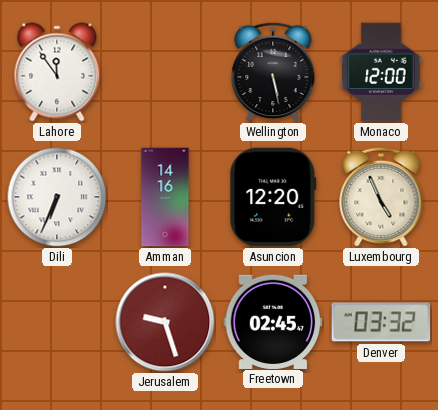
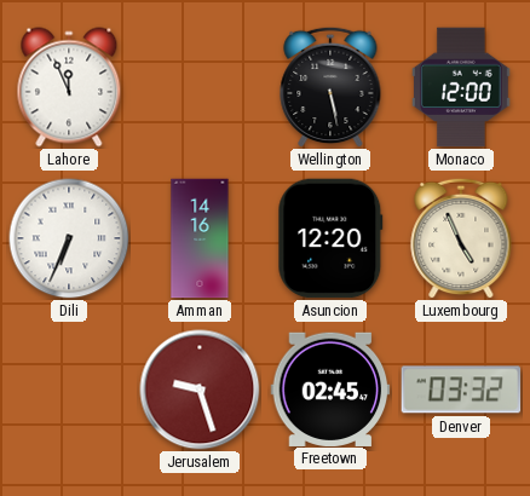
Lahore: 11:54 -> 11:56
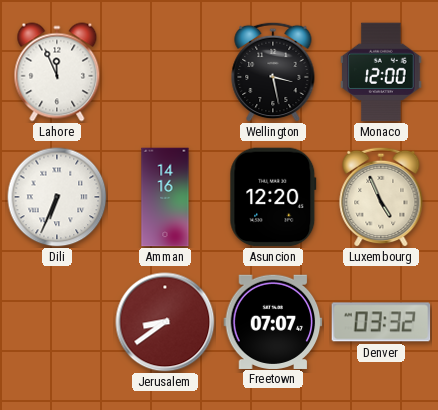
Wellington: 5:28 -> 3:28
Jerusalem: 9:27 -> 8:39
Freetown: 02:45 -> 07:07
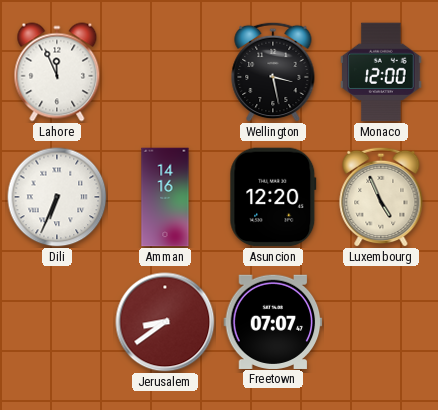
Denver: 03:32 -> none
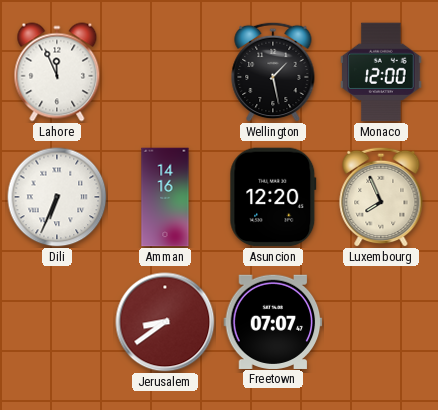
Wellington: 3:28 -> 1:28
Luxembourg: 4:56 -> 7:56
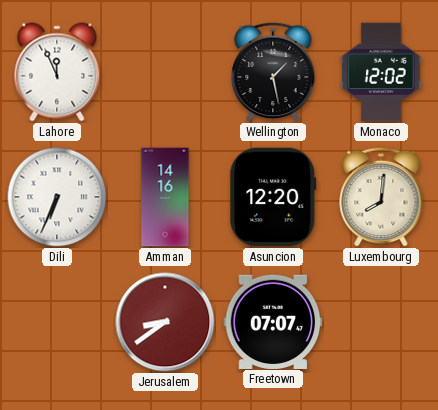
Monaco: 12:00 -> 12:02
Luxembourg: 7:56 -> 8:01
